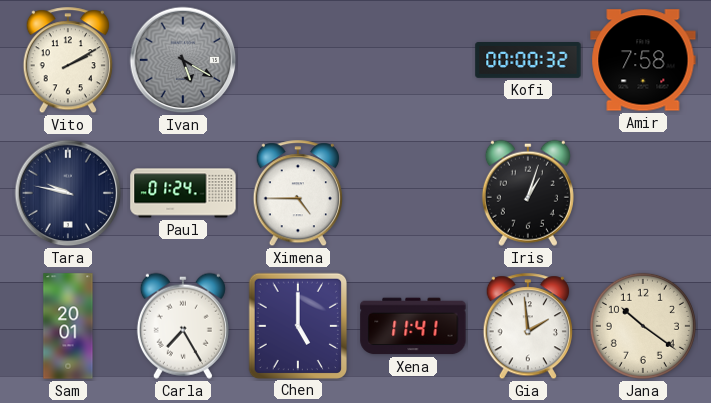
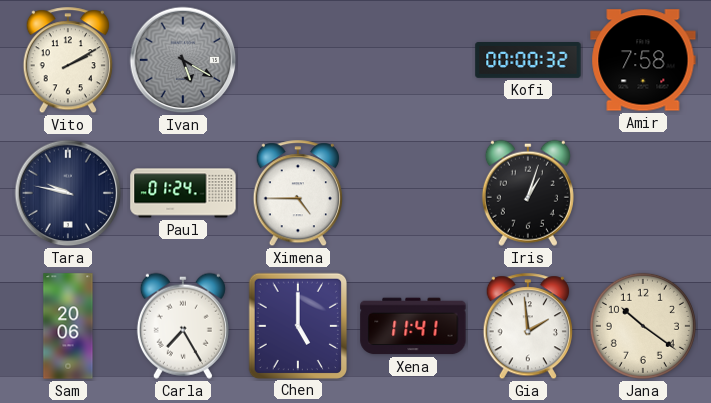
Sam: 20:01 -> 20:06
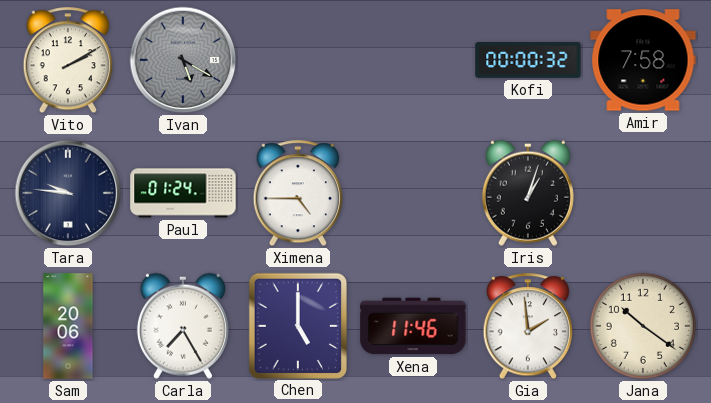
Tara: 9:47 -> 9:46
Xena: 11:41 -> 11:46
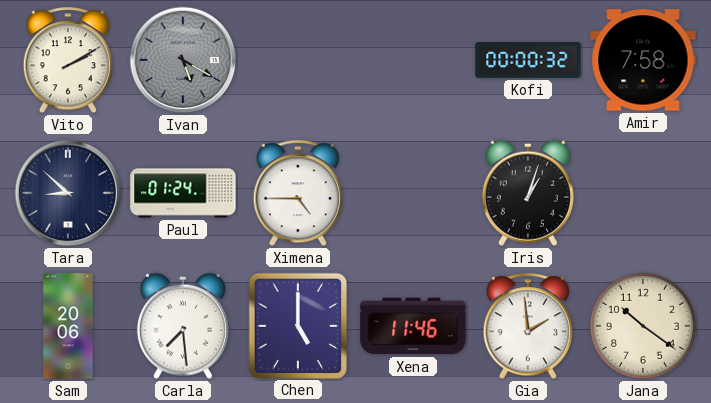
Tara: 9:46 -> 8:52
Carla: 7:25 -> 7:29
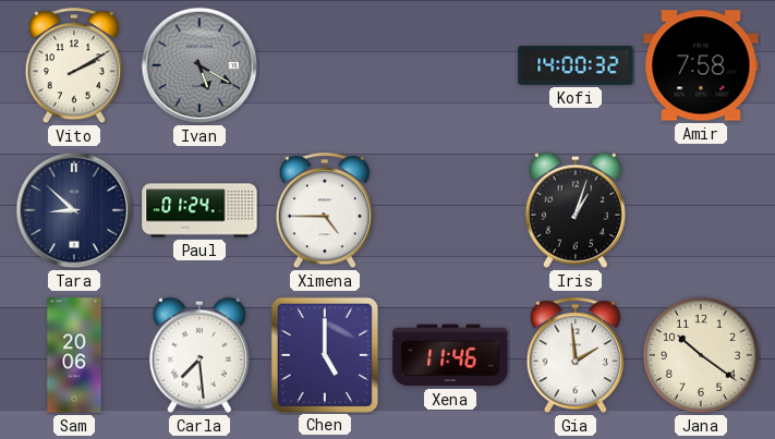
Kofi: 00:00 -> 14:00
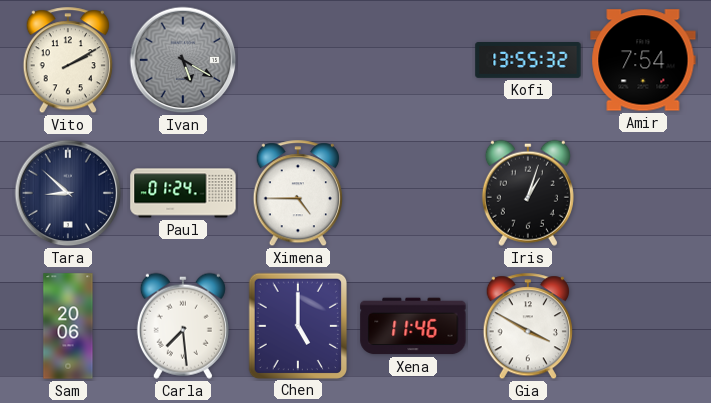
Kofi: 14:00 -> 13:55
Amir: 7:58 -> 7:54
Gia: 1:59 -> 3:50
Jana: 10:21 -> none
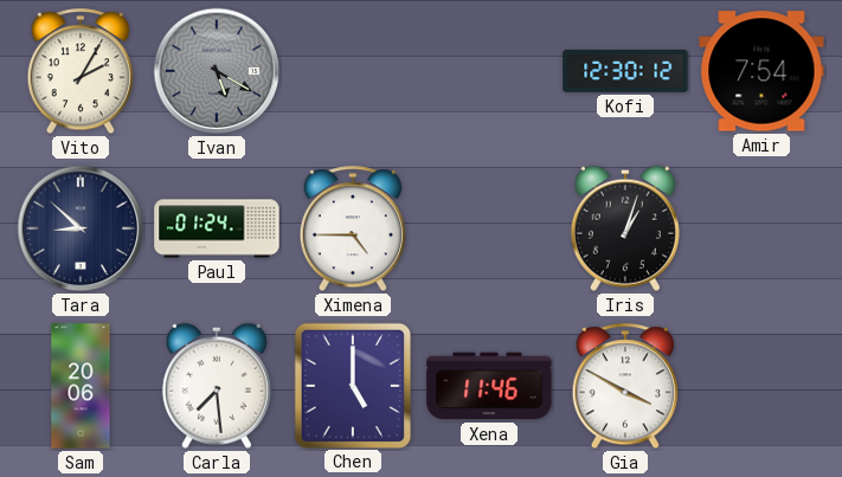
Vito: 2:10 -> 2:05
Kofi: 13:55 -> 12:30
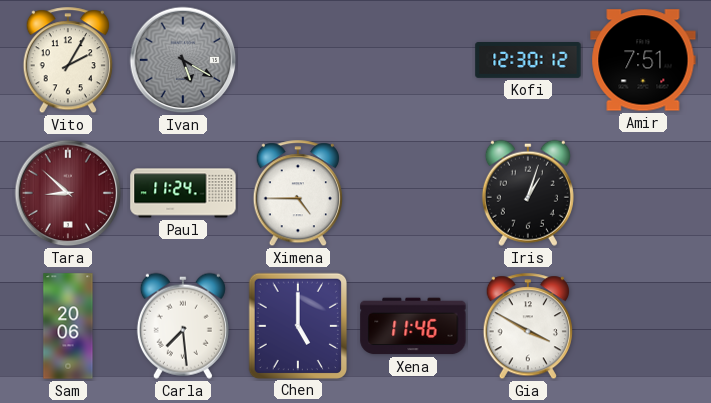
Amir: 7:54 -> 7:51
Tara dial: navy -> burgundy
Paul: 01:24 -> 11:24
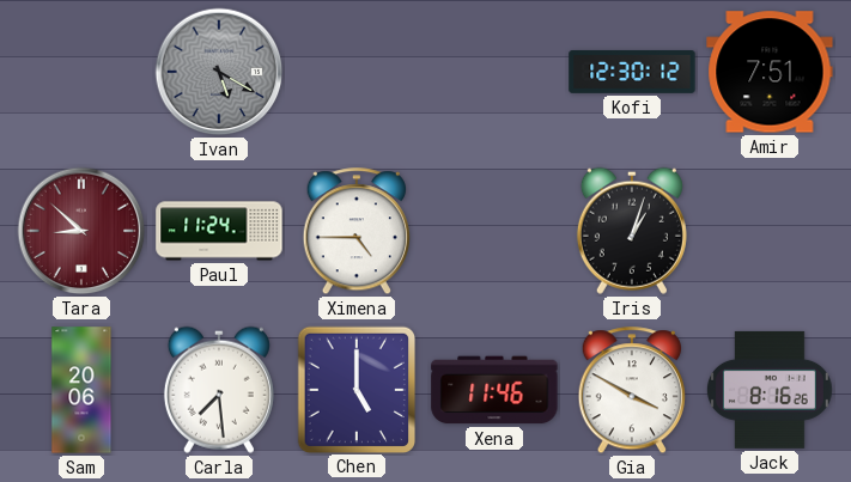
Vito: 2:05 -> none
Jack: none -> 8:16
